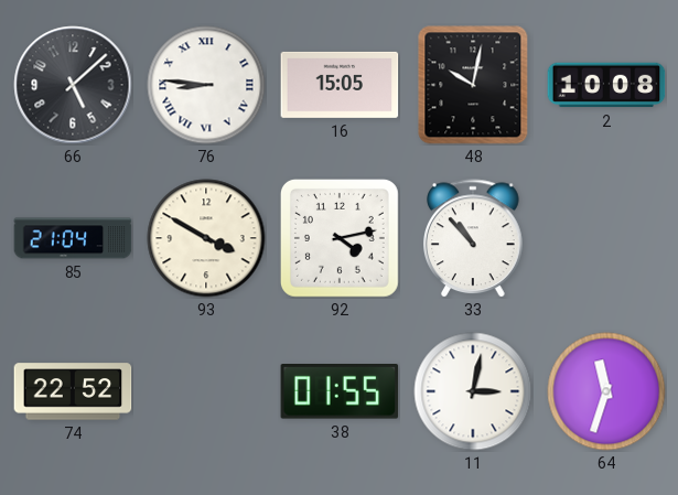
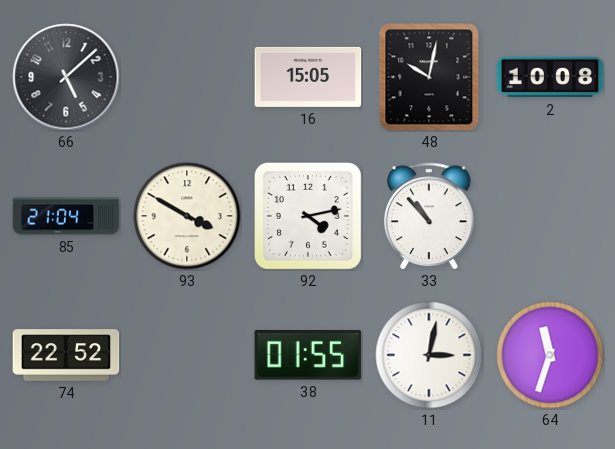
76: 8:46 -> none
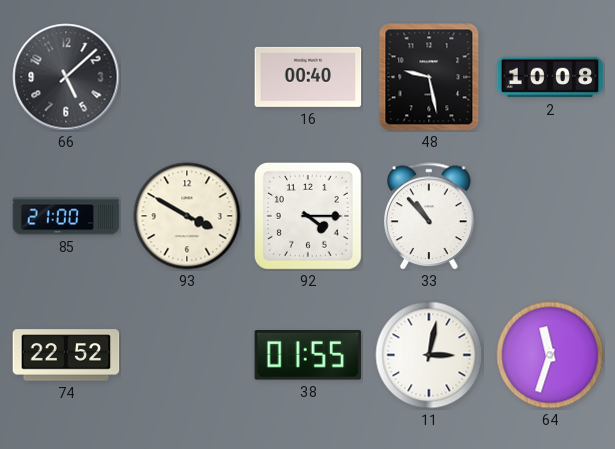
16: 15:05 -> 00:40
48: 10:02 -> 9:28
85: 21:04 -> 21:00
92: 4:13 -> 4:15
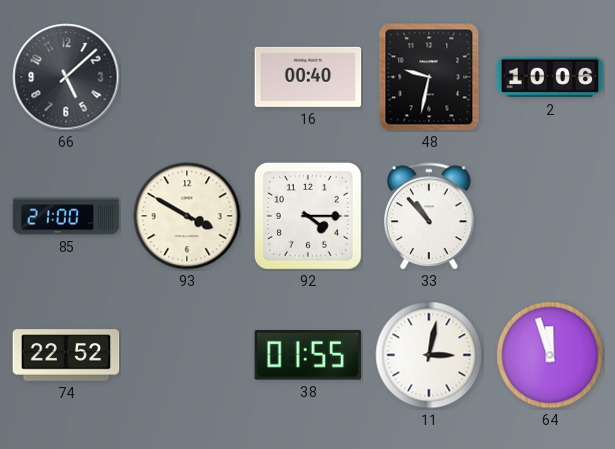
48: 9:28 -> 9:32
2: 10:08 -> 10:06
64: 11:33 -> 11:57
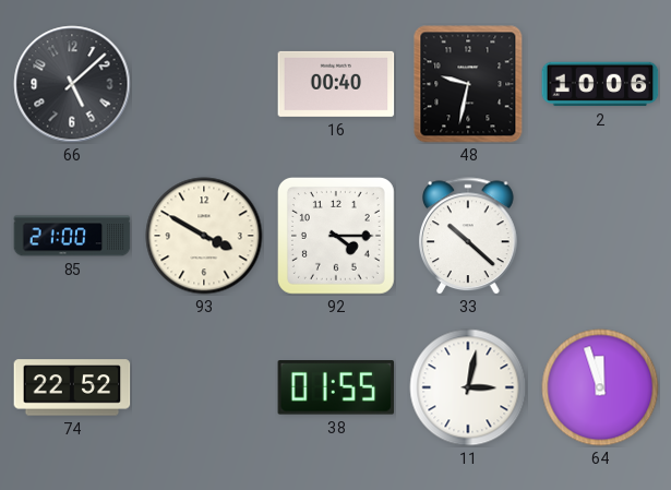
33: 10:53 -> 10:22
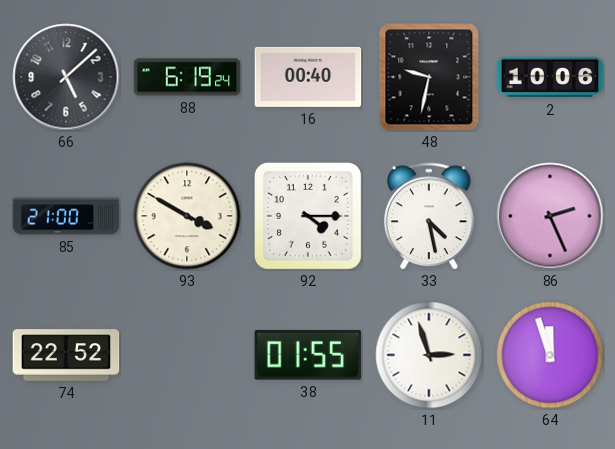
88: none -> 6:19
33: 10:22 -> 4:28
86: none -> 2:26
11: 3:02 -> 2:57
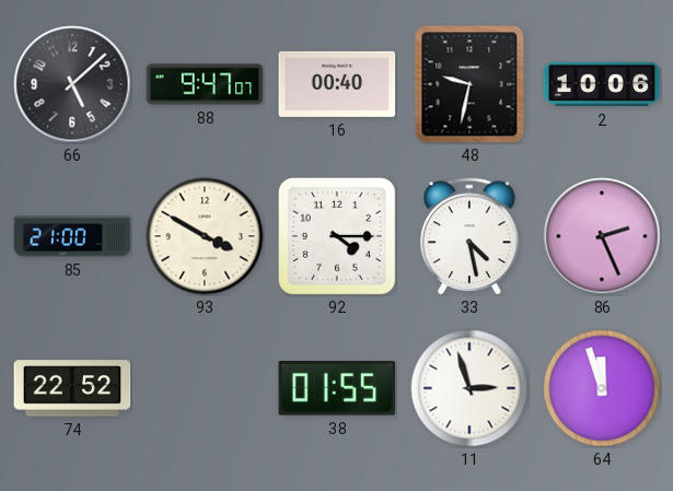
88: 6:19 -> 9:47
